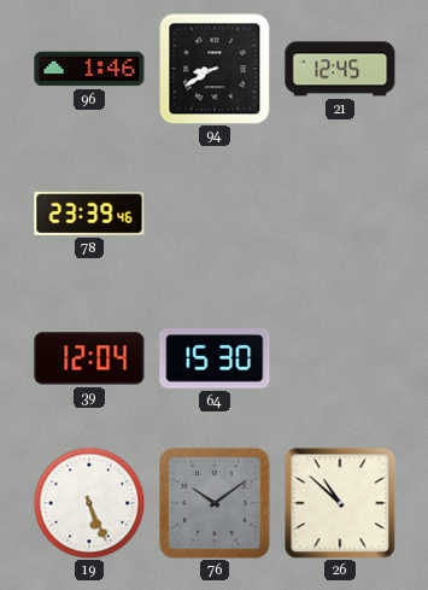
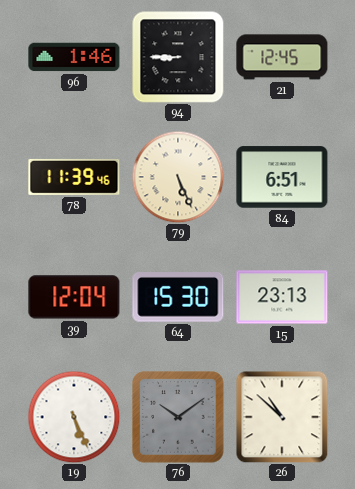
94: 8:40 -> 8:45
78: 23:39 -> 11:39
79: none -> 5:26
84: none -> 6:51
15: none -> 23:13
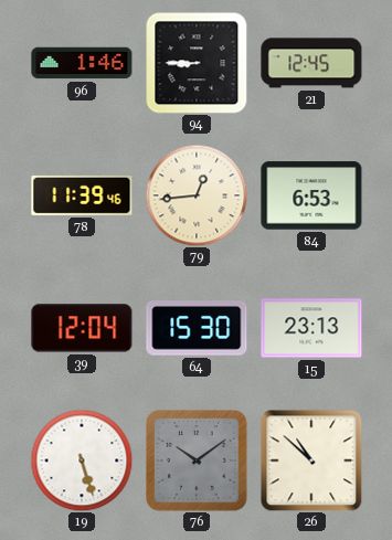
79: 5:26 -> 12:44
84: 6:51 -> 6:53
19: 5:26 -> 5:27
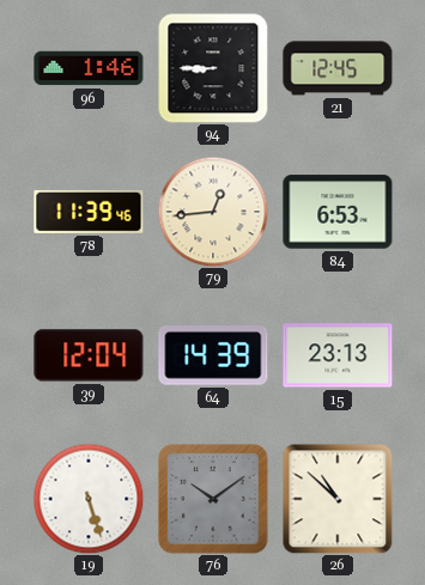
64: 15:30 -> 14:39
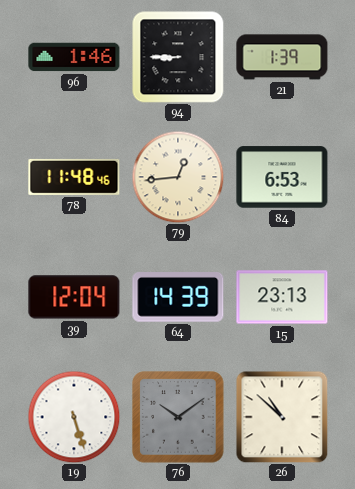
21: 12:45 -> 1:39
78: 11:39 -> 11:48
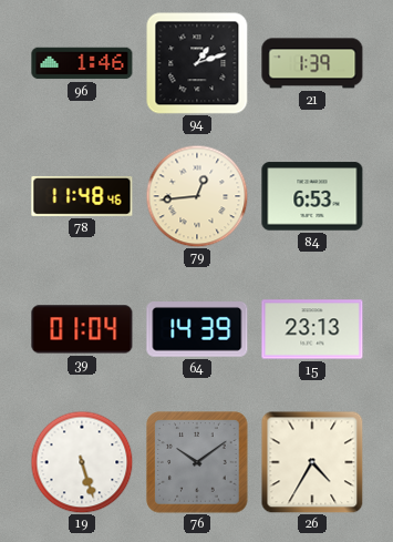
94: 8:45 -> 1:12
39: 12:04 -> 01:04
26: 10:52 -> 4:35
